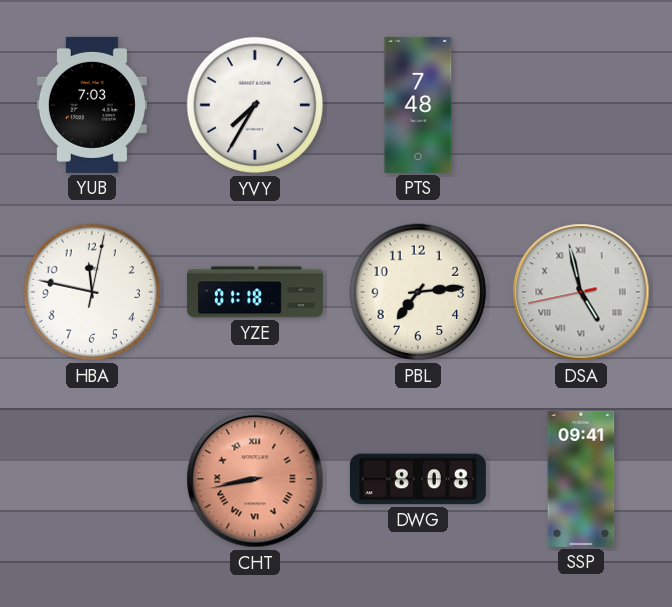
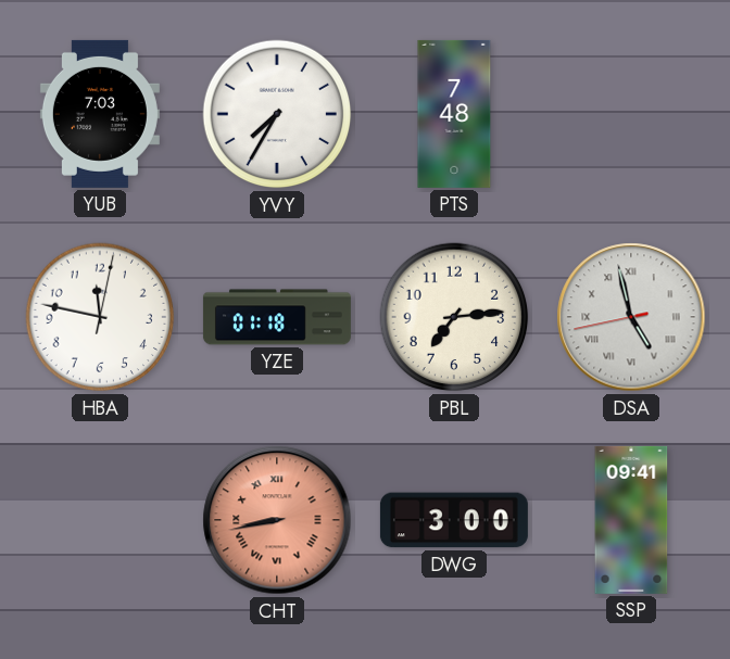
DWG: 8:08 -> 3:00
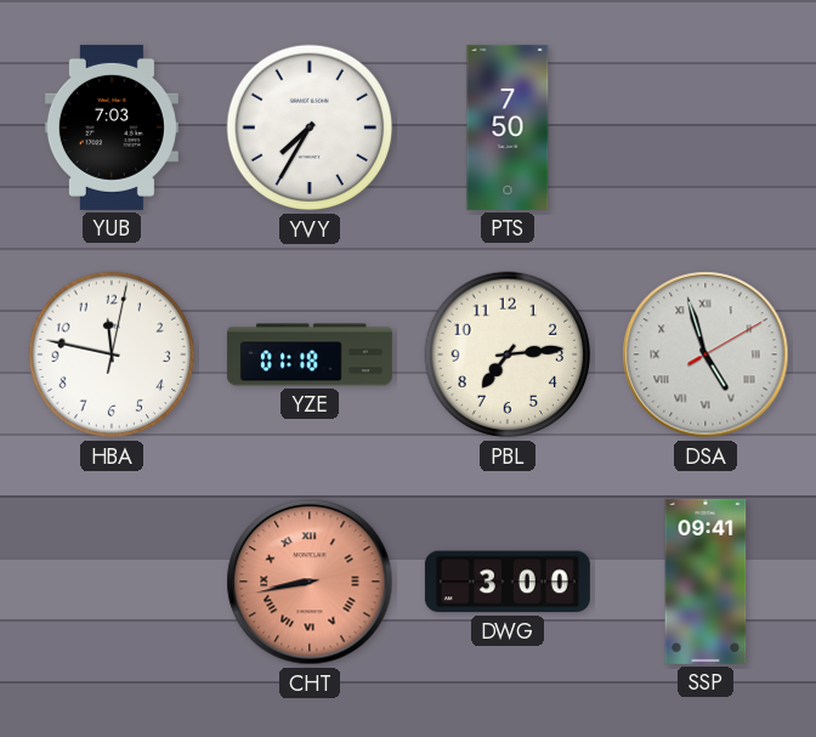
PTS: 7:48 -> 7:50
DSA: 4:57:43 -> 4:57:10
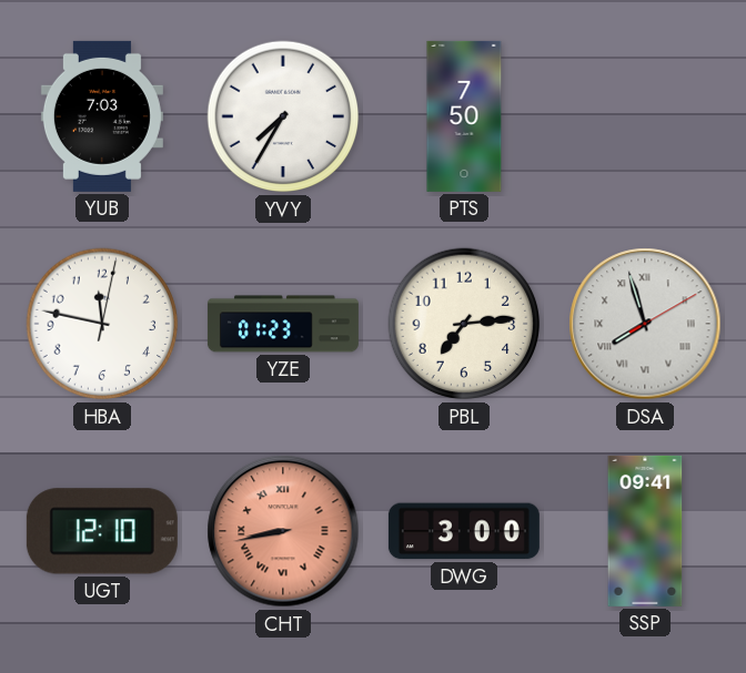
YZE: 01:18 -> 01:23
DSA: 4:57 -> 7:57
UGT: none -> 12:10
